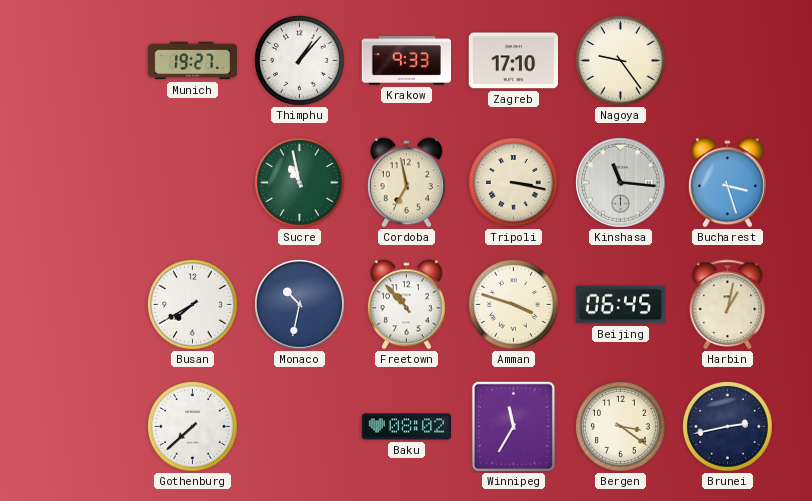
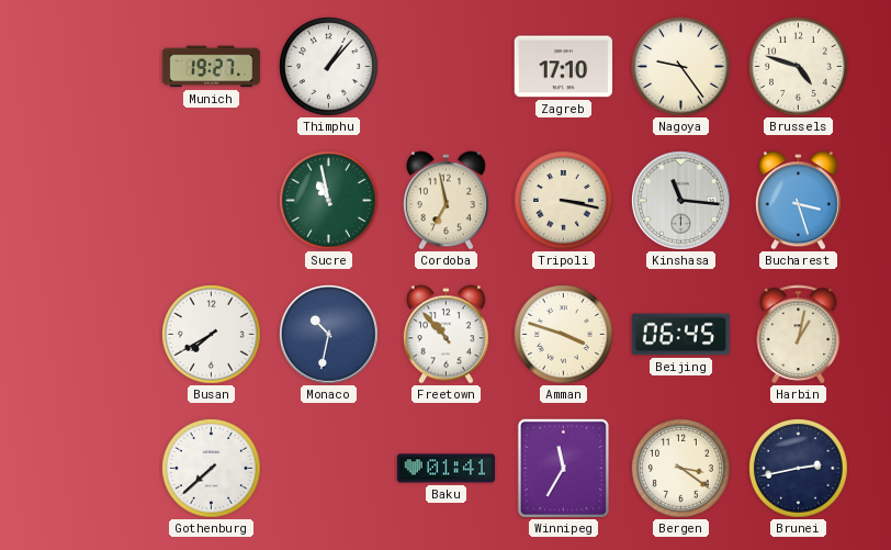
Krakow: 9:33 -> none
Brussels: none -> 4:48
Baku: 08:02 -> 01:41
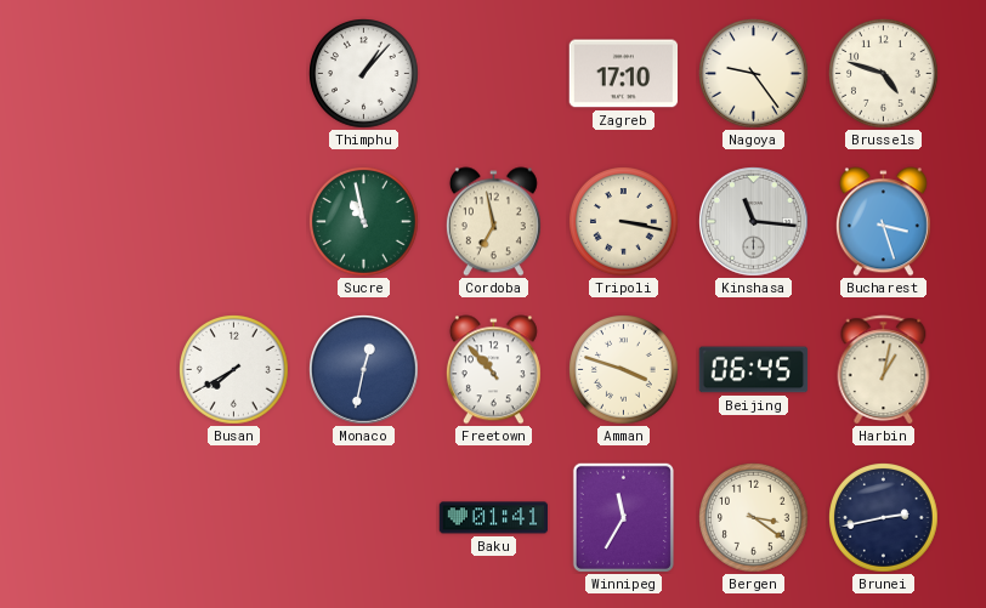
Munich: 19:27 -> none
Monaco: 10:32 -> 12:32
Gothenburg: 7:38 -> none
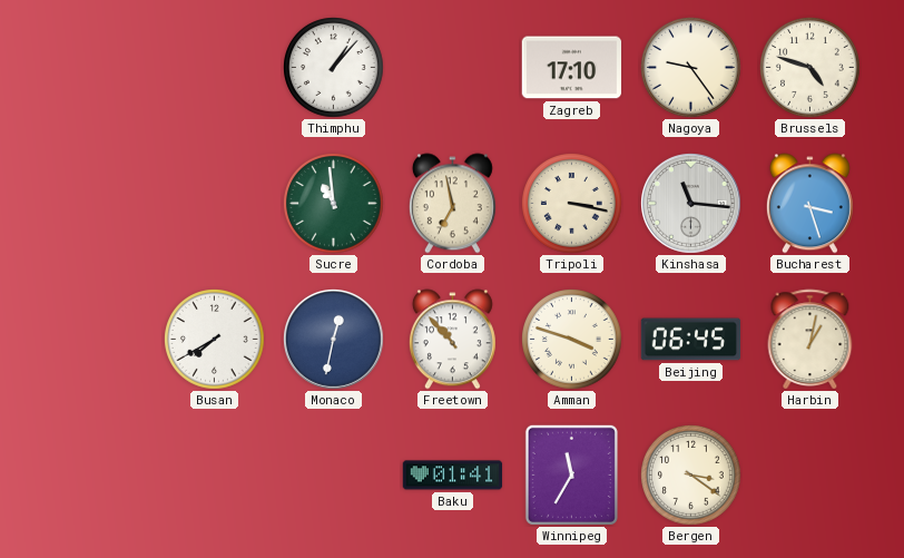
Sucre: 10:58 -> 10:59
Brunei: 2:43 -> none
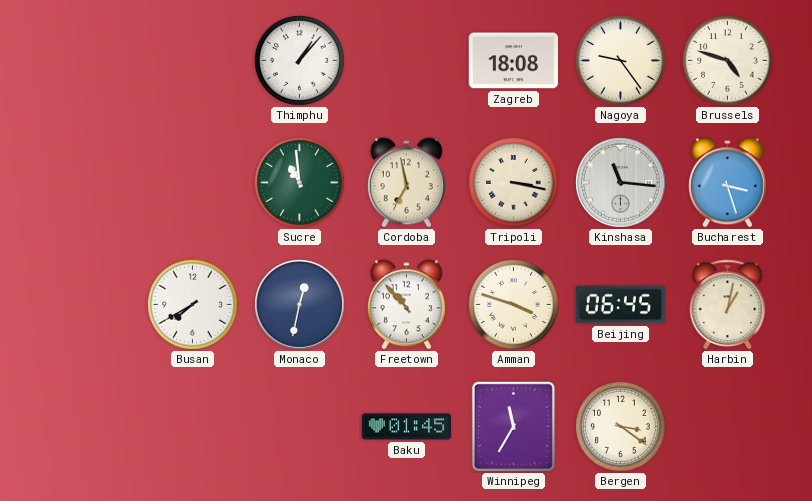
Zagreb: 17:10 -> 18:08
Baku: 01:41 -> 01:45
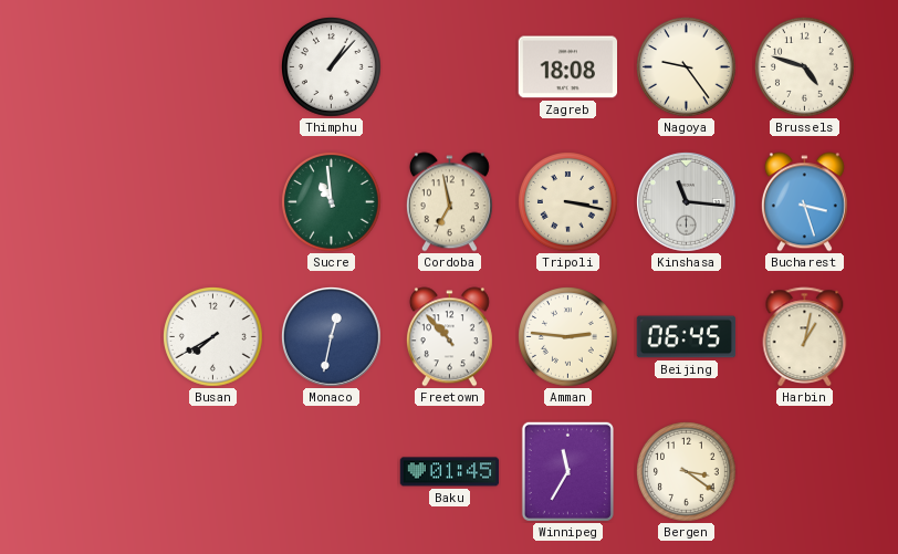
Amman: 3:48 -> 2:46
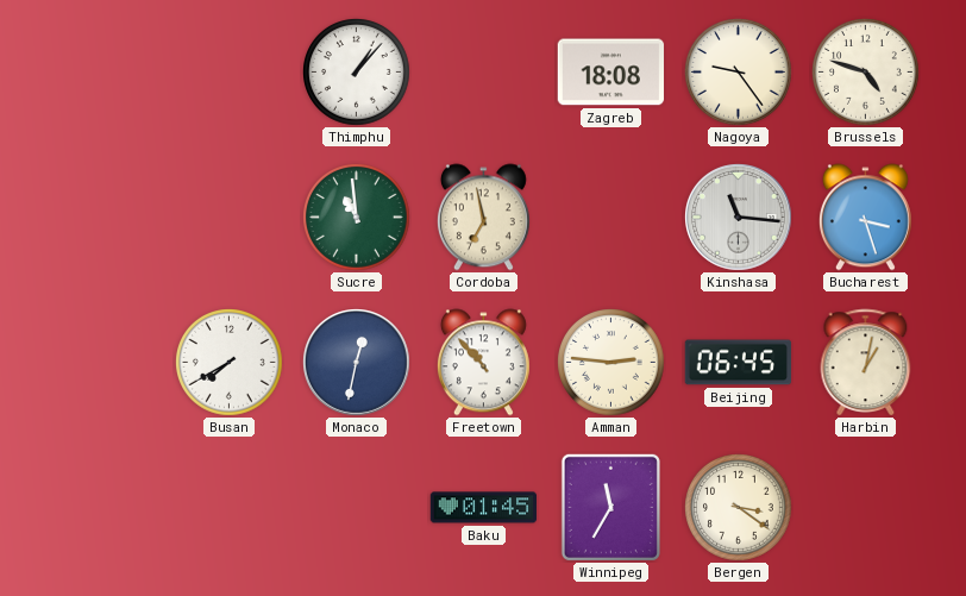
Tripoli: 3:17 -> none
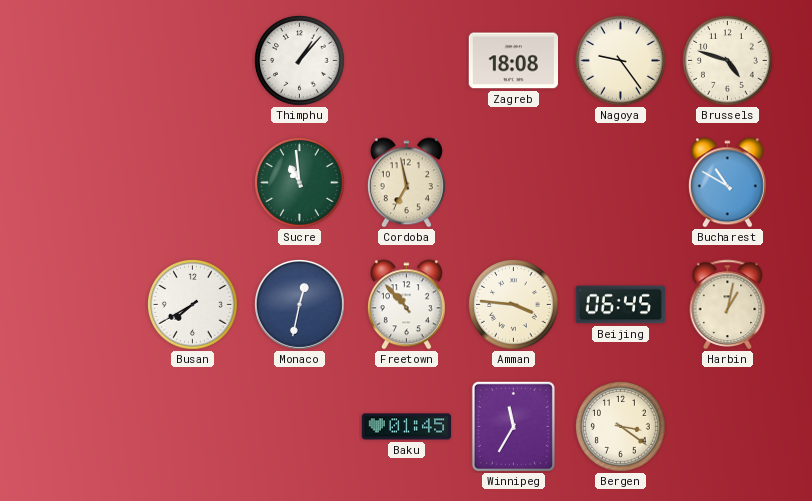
Kinshasa: 11:16 -> none
Bucharest: 3:27 -> 10:50
Amman: 2:46 -> 3:46
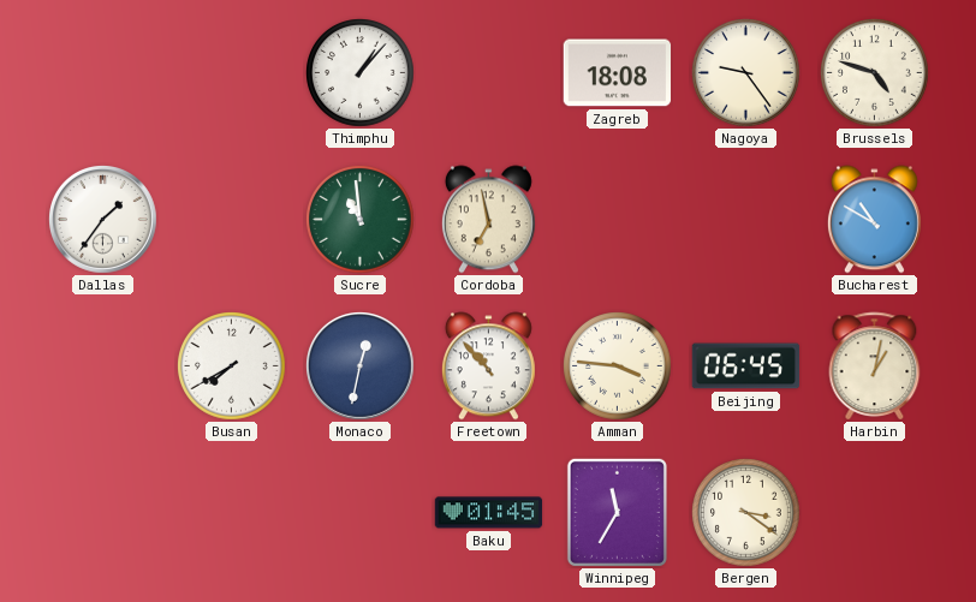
Dallas: none -> 1:36
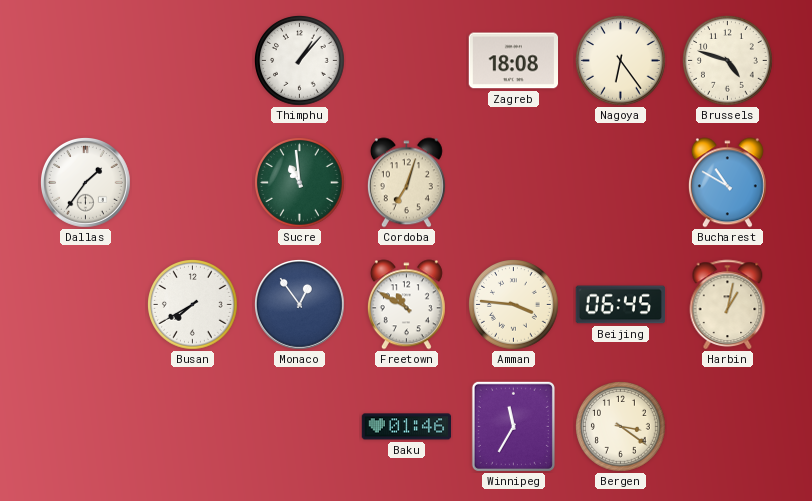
Nagoya: 9:24 -> 6:24
Cordoba: 6:58 -> 7:03
Monaco: 12:32 -> 12:54
Freetown: 10:53 -> 10:50
Baku: 01:45 -> 01:46
